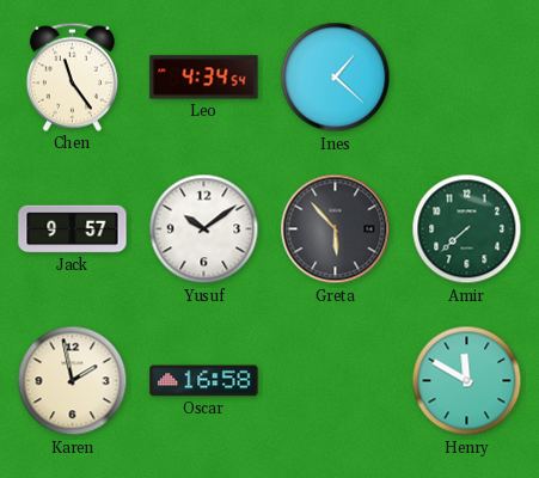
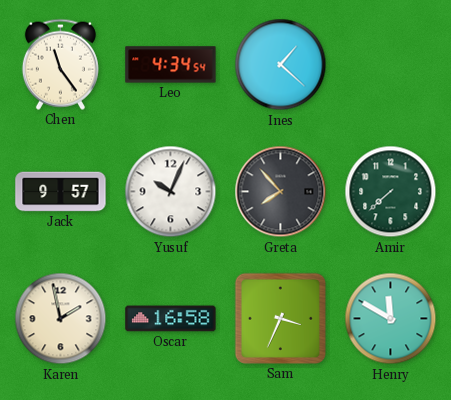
Yusuf: 10:09 -> 10:04
Greta: 5:53 -> 7:53
Sam: none -> 3:34
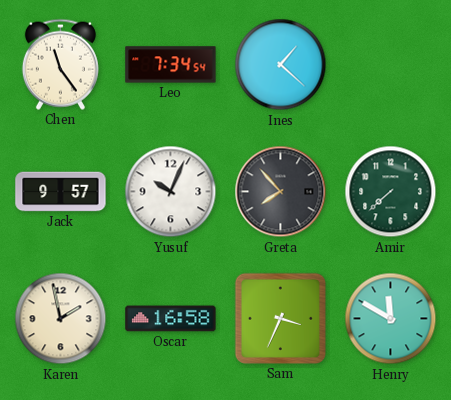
Leo: 4:34 -> 7:34
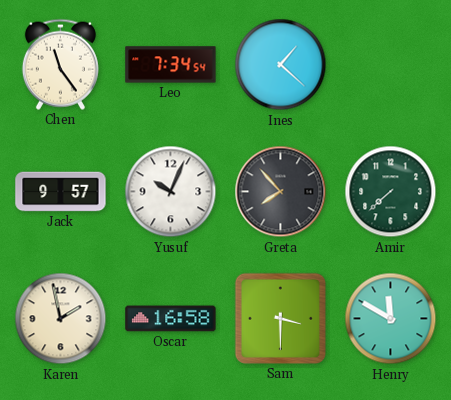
Sam: 3:34 -> 3:30
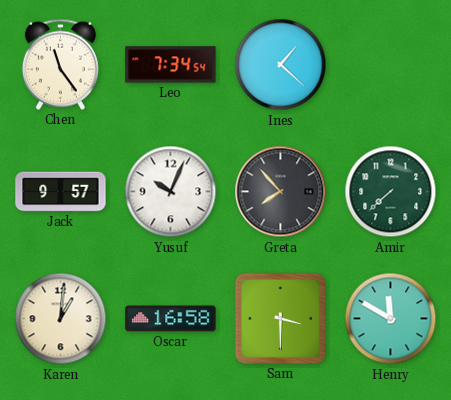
Karen: 1:58 -> 1:01
